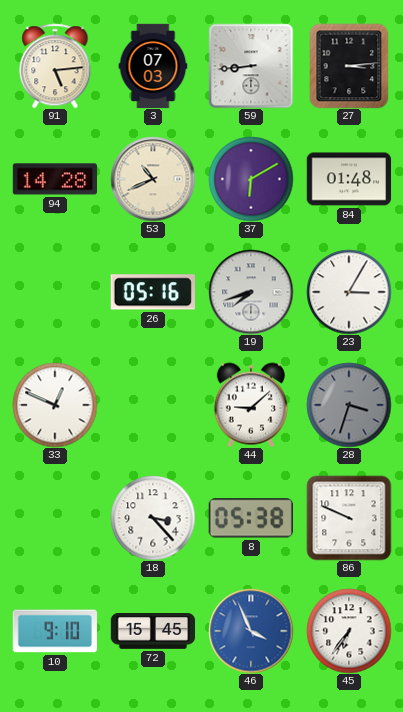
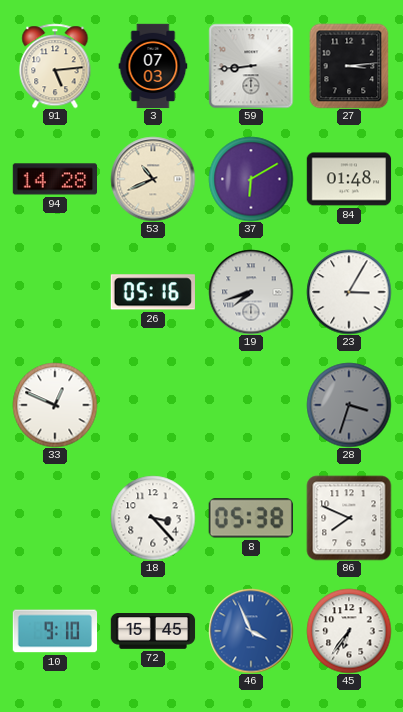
44: 9:08 -> none
86: 9:49 -> 7:49
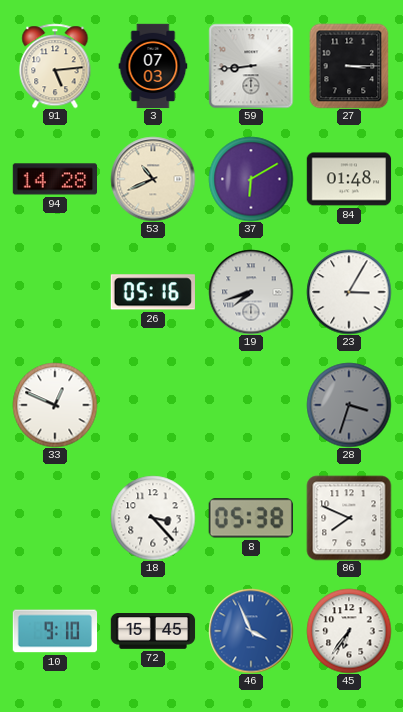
27: 3:14 -> 3:15
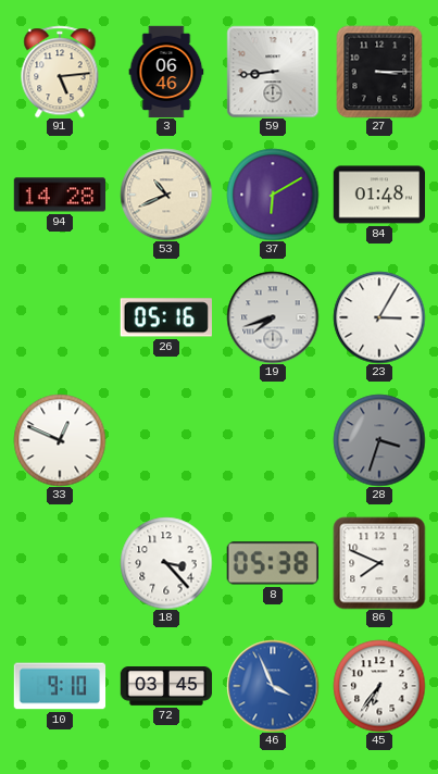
3: 07:03 -> 06:46
72: 15:45 -> 03:45
